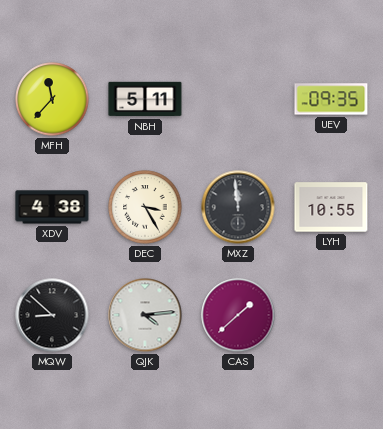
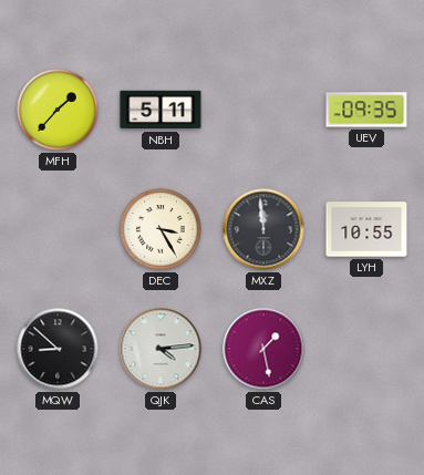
MFH: 11:37 -> 1:37
XDV: 4:38 -> none
CAS: 1:38 -> 1:28
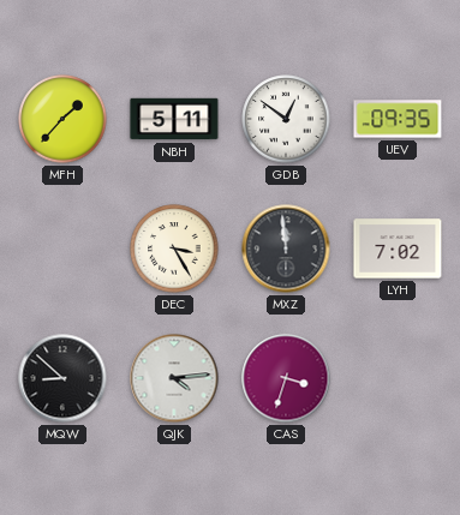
GDB: none -> 12:51
LYH: 10:55 -> 7:02
CAS: 1:28 -> 3:33
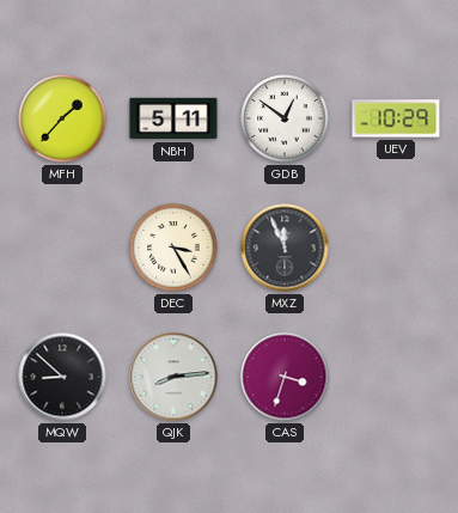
UEV: 09:35 -> 10:29
MXZ: 11:59 -> 11:56
LYH: 7:02 -> none
QJK: 4:14 -> 8:14
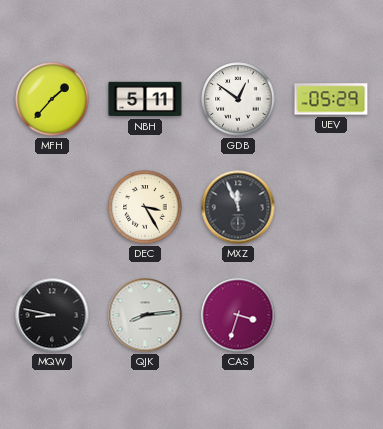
UEV: 10:29 -> 05:29
MQW: 8:52 -> 8:47
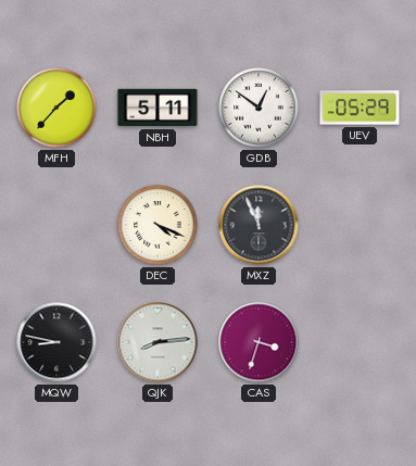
DEC: 3:25 -> 4:19
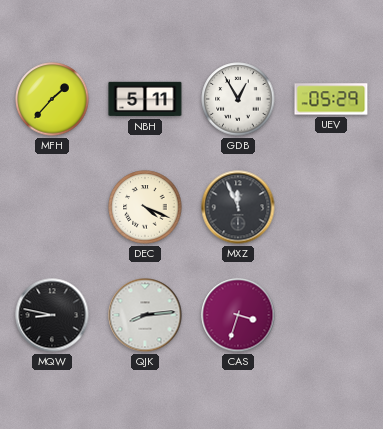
GDB: 12:51 -> 12:55
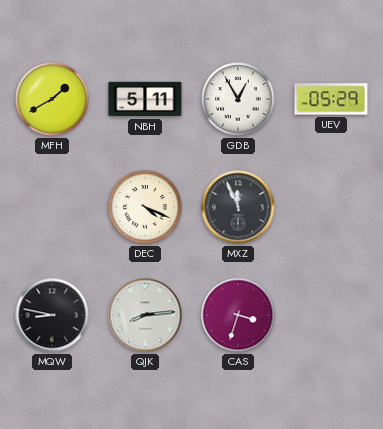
MFH: 1:37 -> 1:40
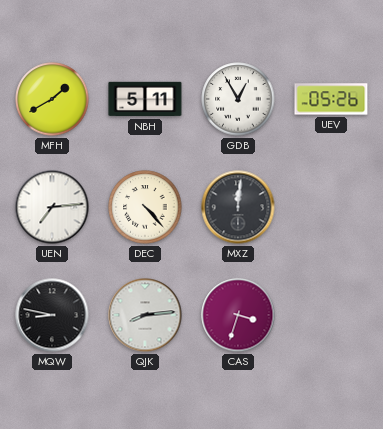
UEV: 05:29 -> 05:26
UEN: none -> 7:14
DEC: 4:19 -> 4:23
MXZ: 11:56 -> 12:01
